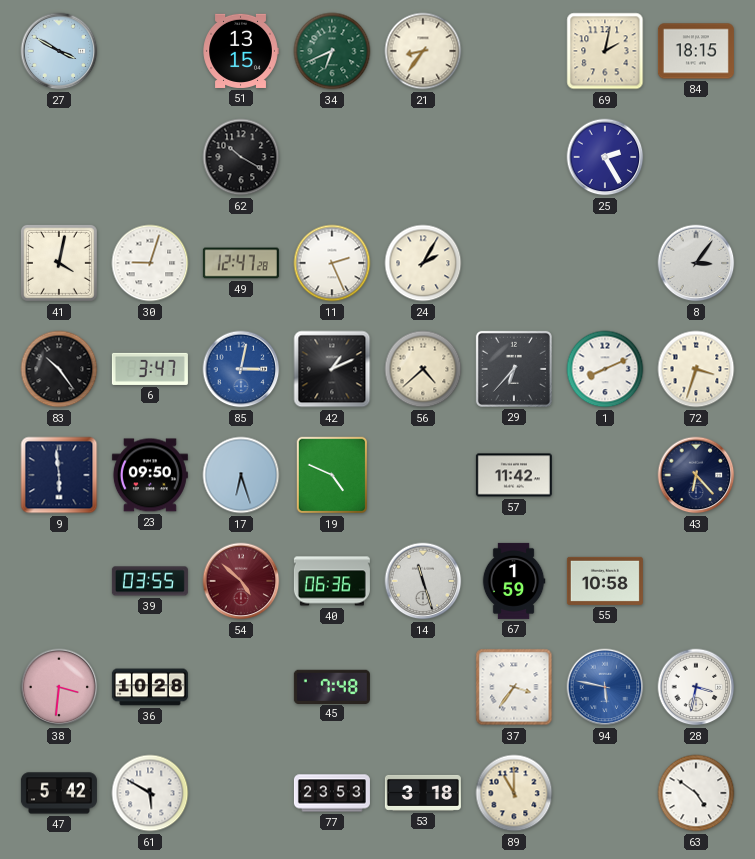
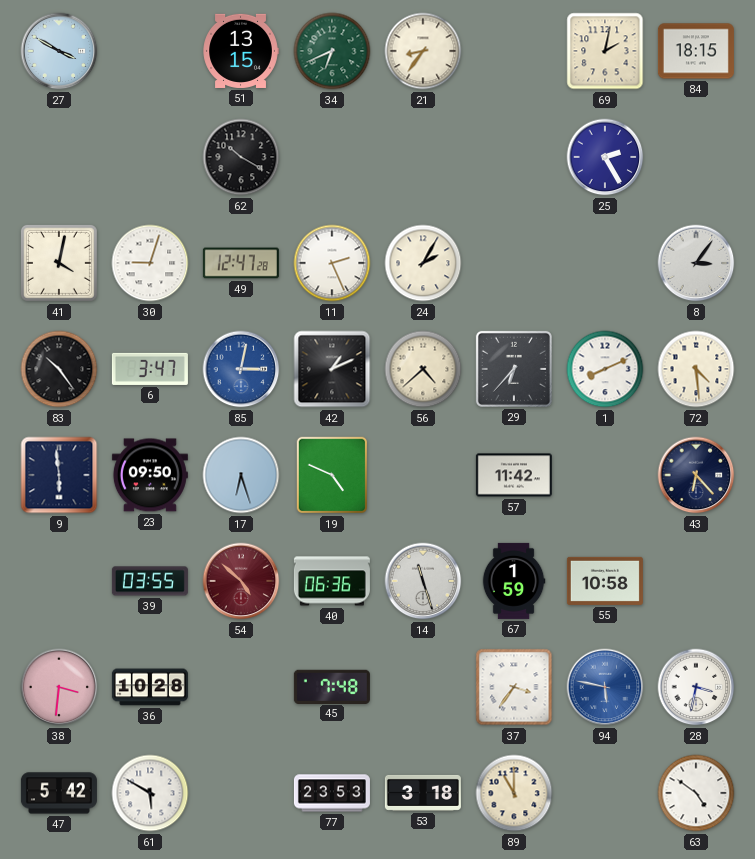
72: 3:33 -> 4:29
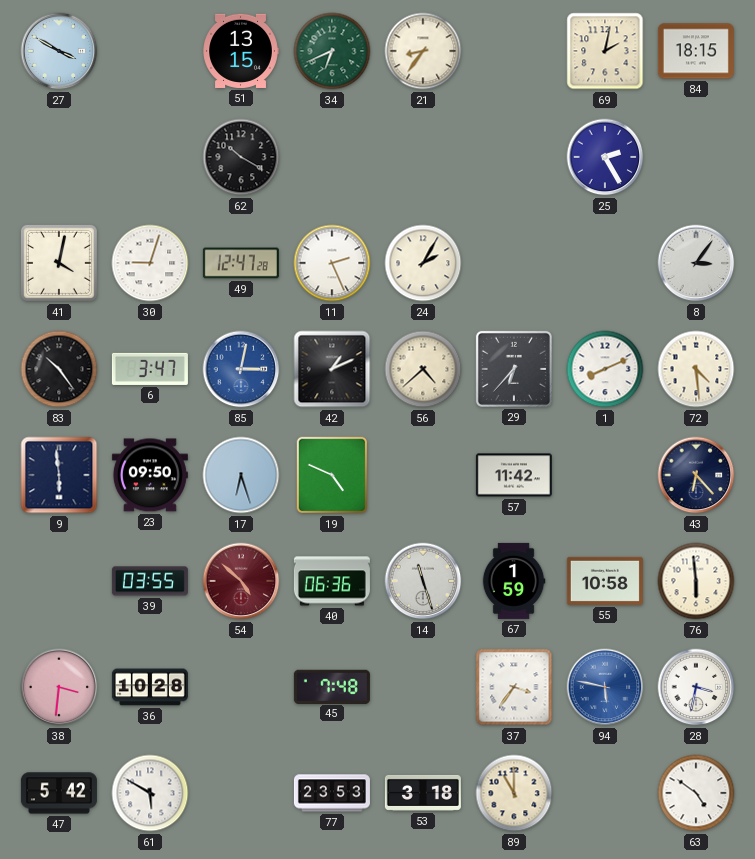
76: none -> 5:59
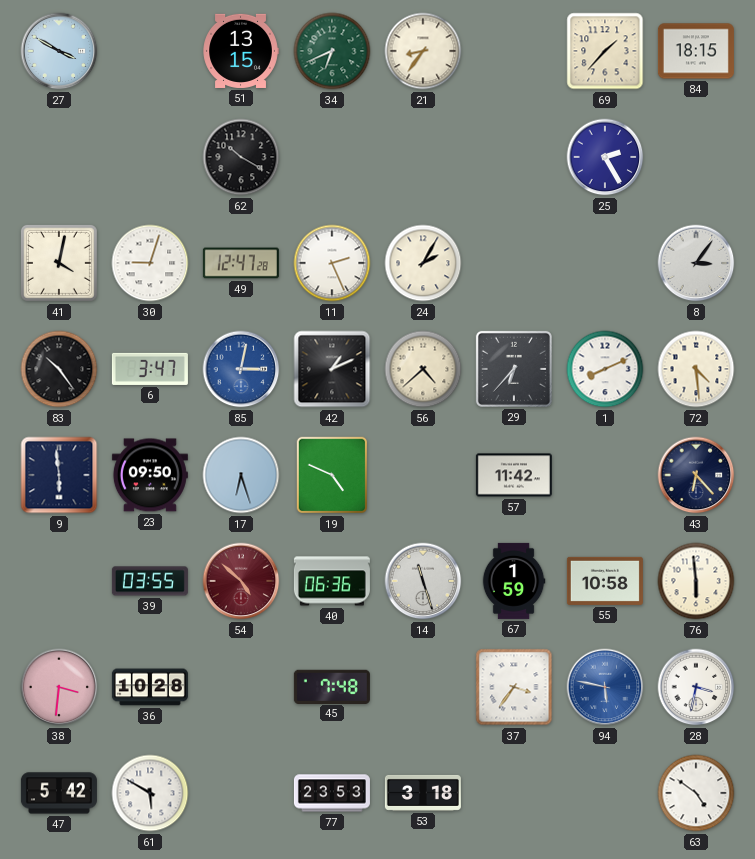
69: 2:02 -> 1:37
89: 11:00 -> none
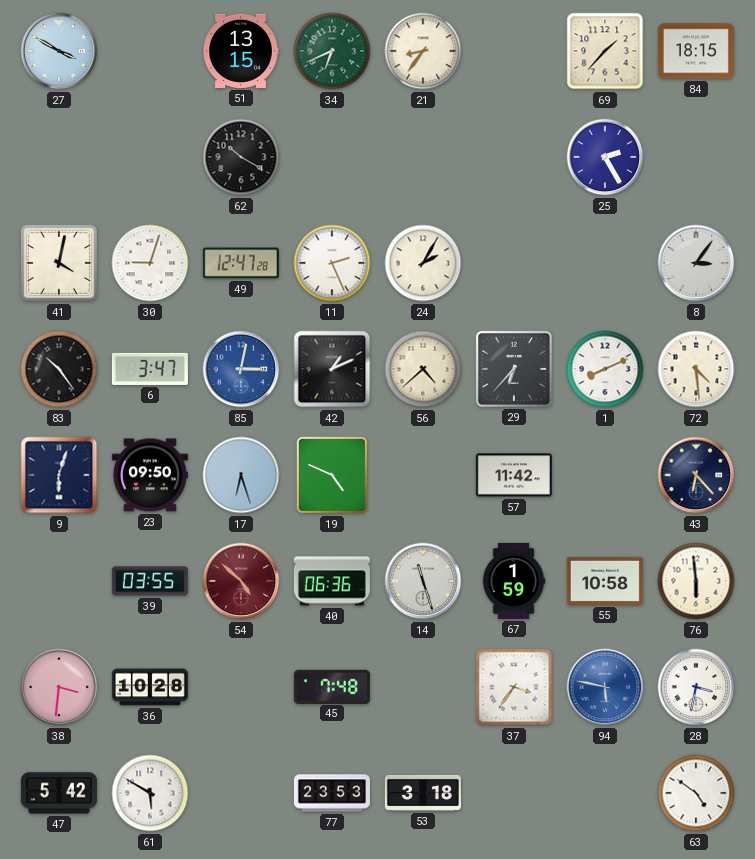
9: 5:59 -> 6:03
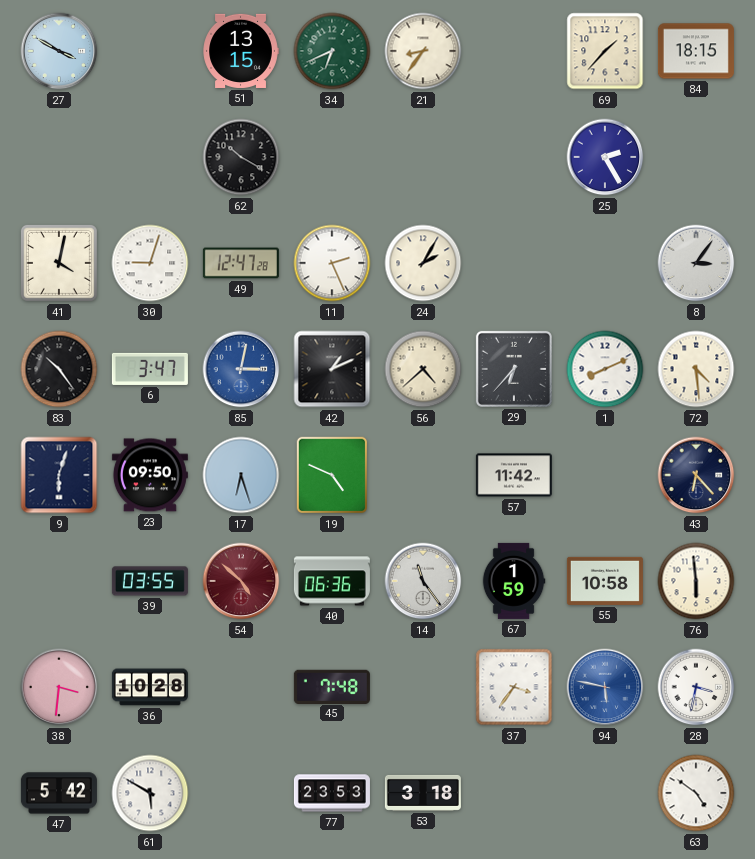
14: 11:27 -> 11:24
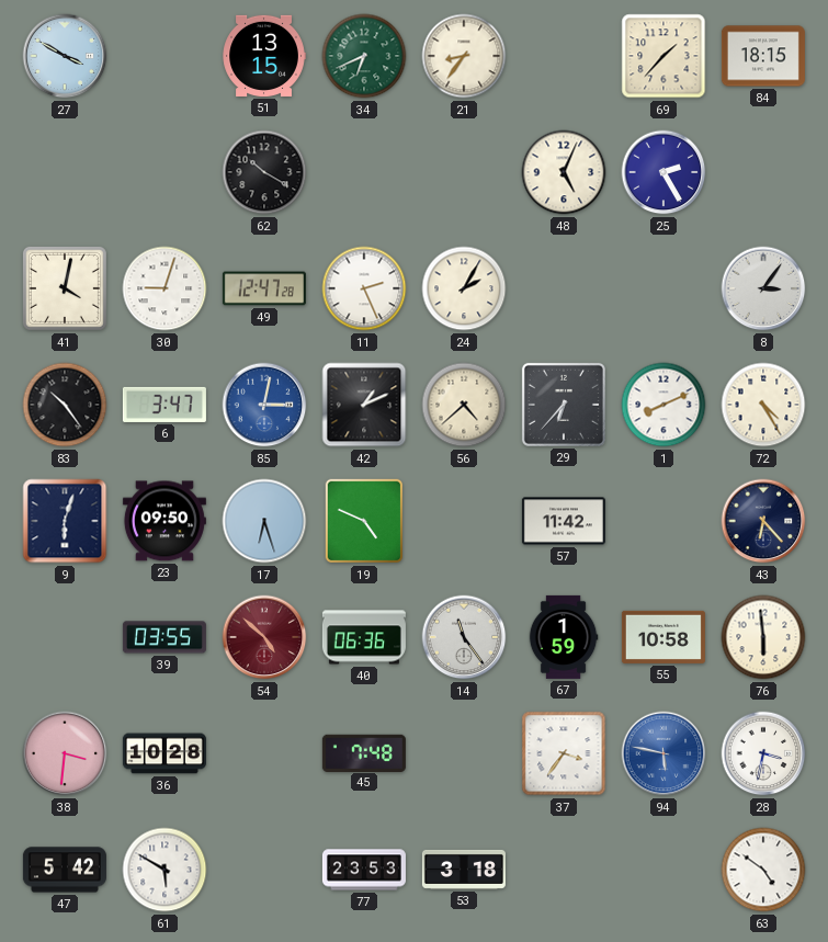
48: none -> 5:04
72: 4:29 -> 4:25
